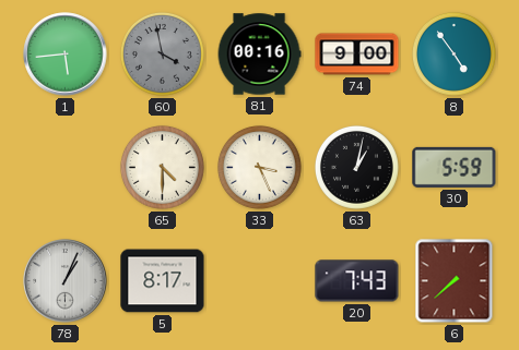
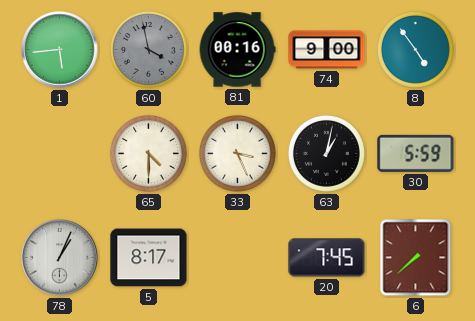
20: 7:43 -> 7:45
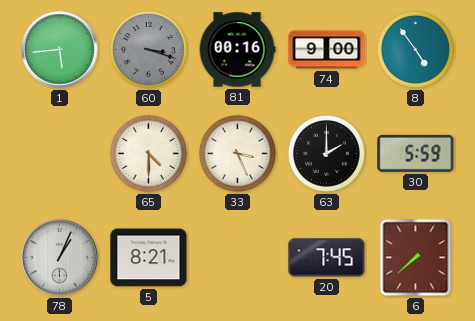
60: 3:58 -> 3:18
63: 1:02 -> 2:00
5: 8:17 -> 8:21
